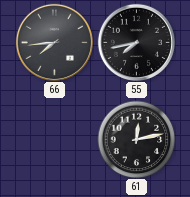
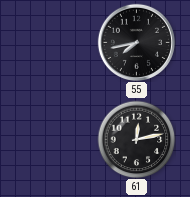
66: 7:44 -> none
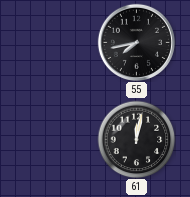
61: 12:13 -> 12:02
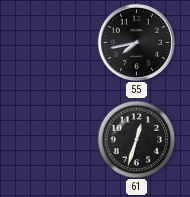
61: 12:02 -> 12:33
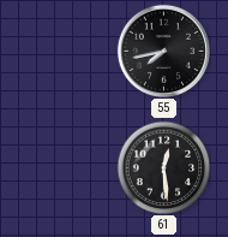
61: 12:33 -> 12:29
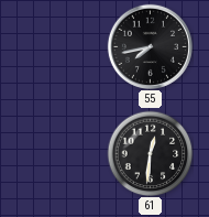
61: 12:29 -> 12:31
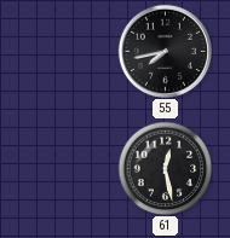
61: 12:31 -> 12:28
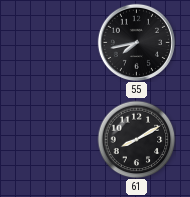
61: 12:28 -> 8:10
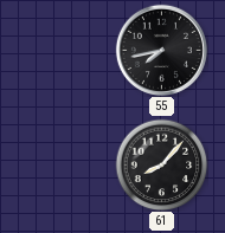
61: 8:10 -> 8:07
